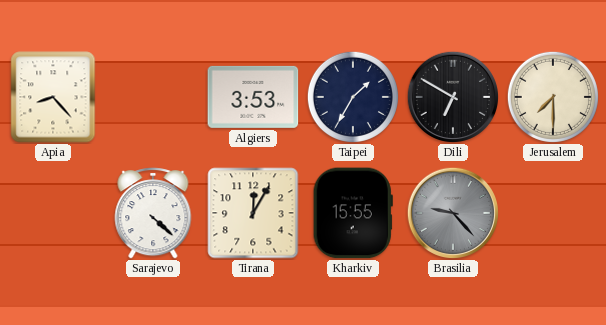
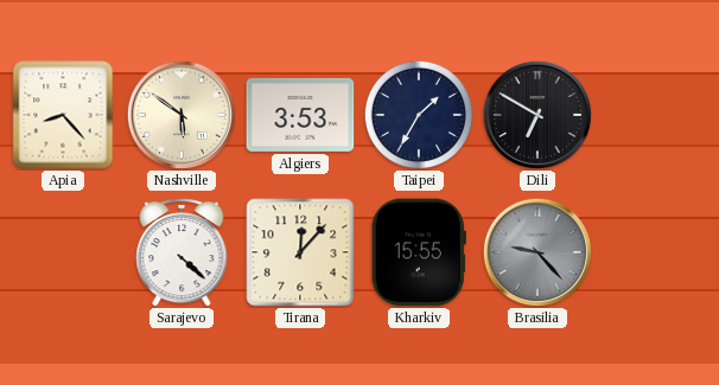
Nashville: none -> 5:51
Jerusalem: 7:30 -> none
Tirana: 12:05 -> 12:07
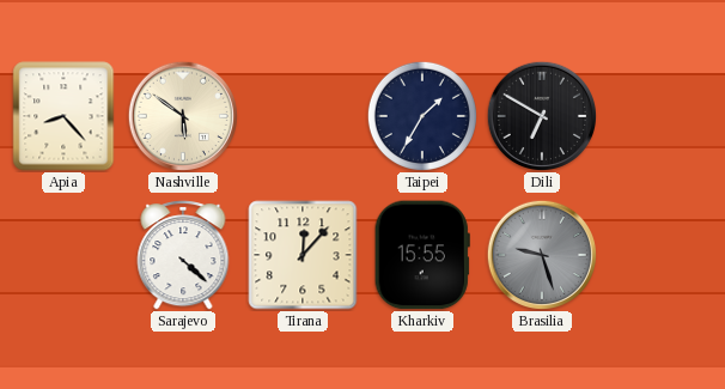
Algiers: 3:53 -> none
Brasilia: 9:23 -> 9:27
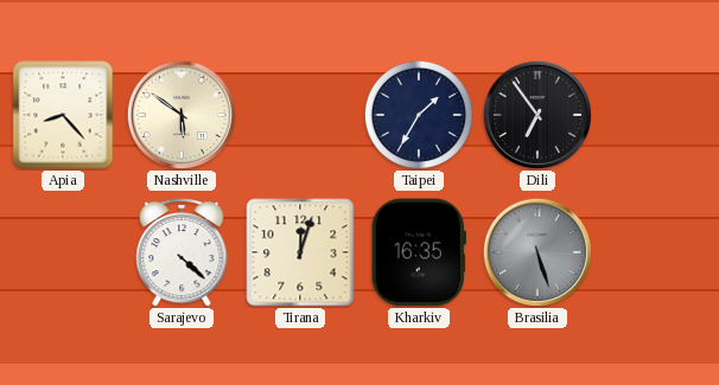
Dili: 6:50 -> 6:54
Tirana: 12:07 -> 12:03
Kharkiv: 15:55 -> 16:35
Brasilia: 9:27 -> 5:27
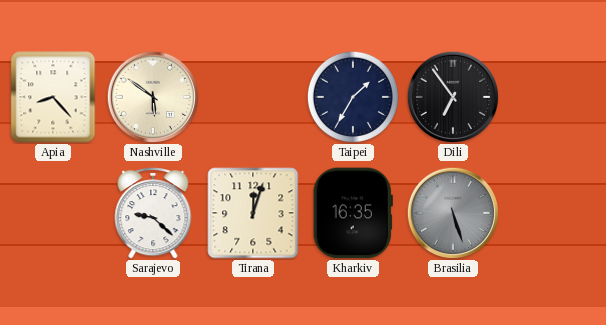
Sarajevo: 4:22 -> 9:22
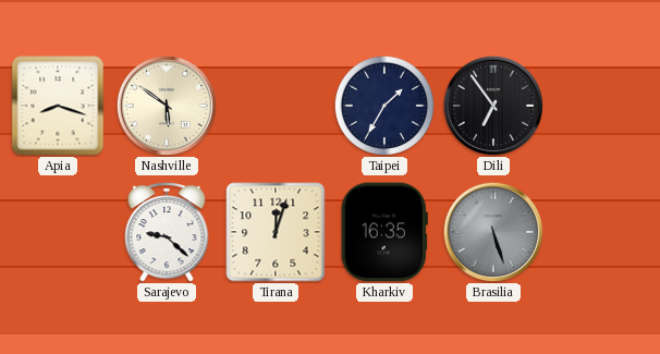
Apia: 8:23 -> 8:18
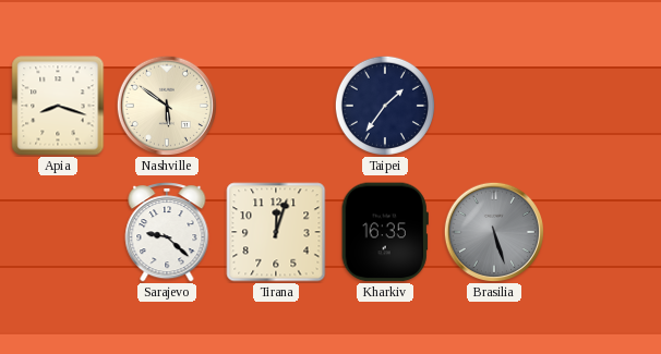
Taipei: 1:35 -> 1:36
Dili: 6:54 -> none
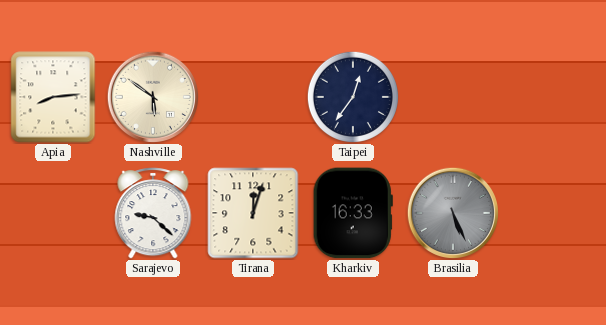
Apia: 8:18 -> 8:14
Taipei: 1:36 -> 12:36
Kharkiv: 16:35 -> 16:33
Brasilia: 5:27 -> 5:26
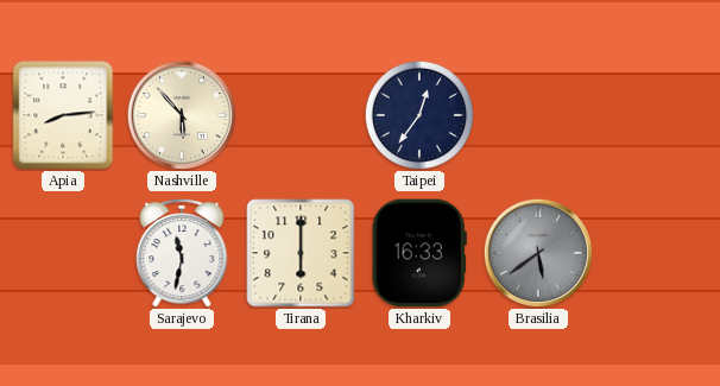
Nashville: 5:51 -> 5:53
Sarajevo: 9:22 -> 11:32
Tirana: 12:03 -> 6:00
Brasilia: 5:26 -> 5:39
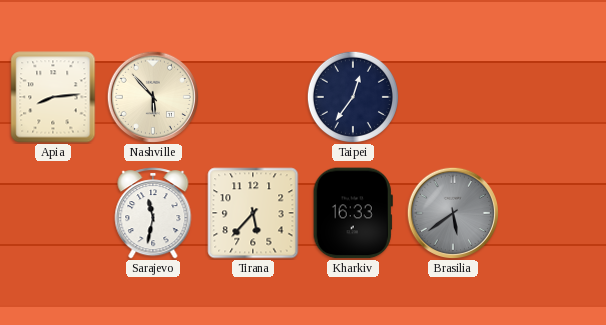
Tirana: 6:00 -> 5:37
